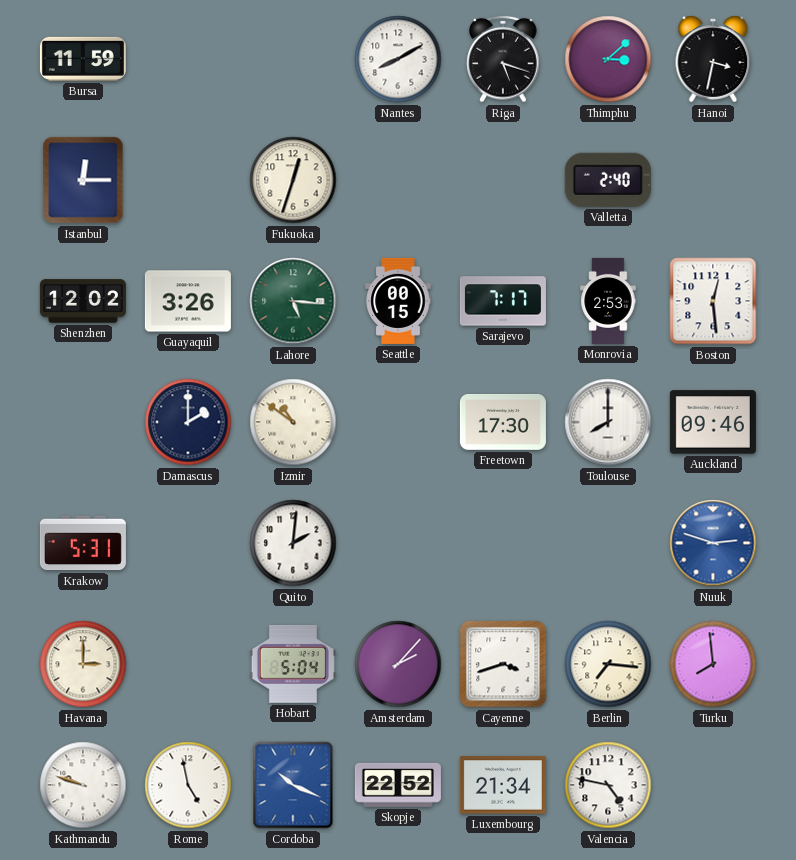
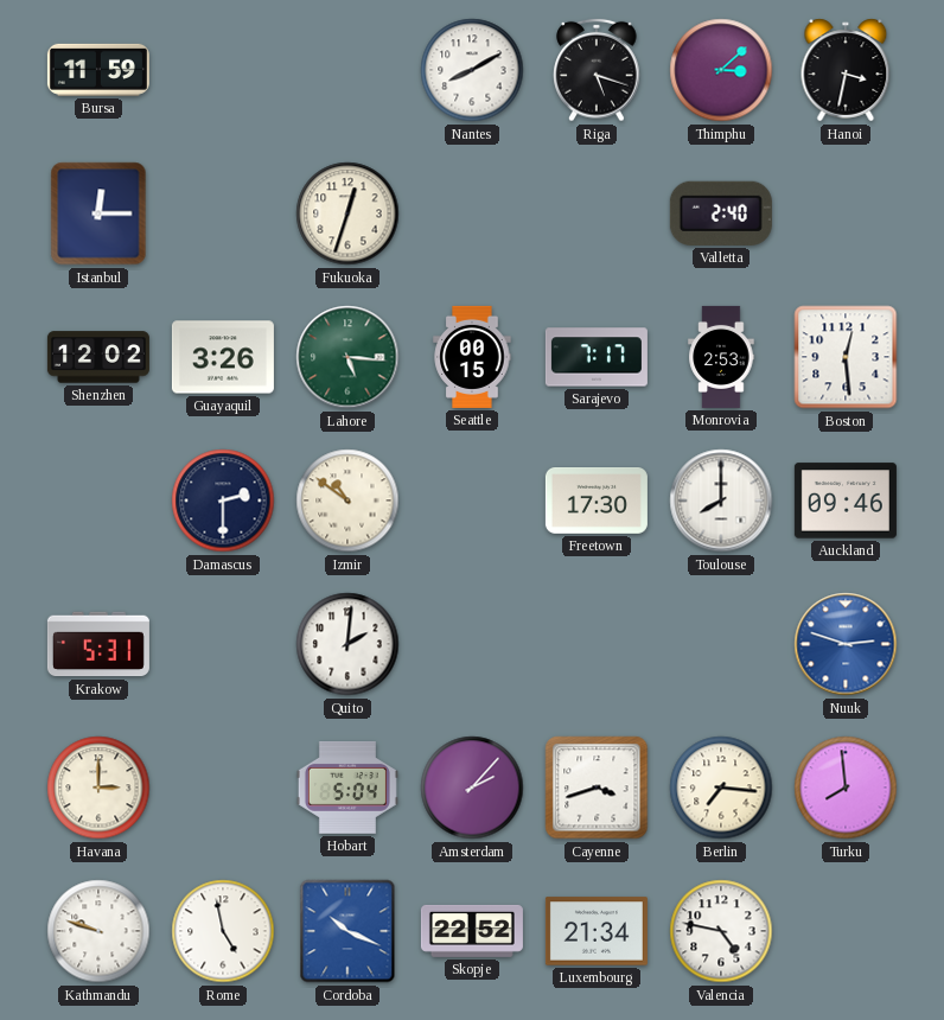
Damascus: 2:00 -> 2:30
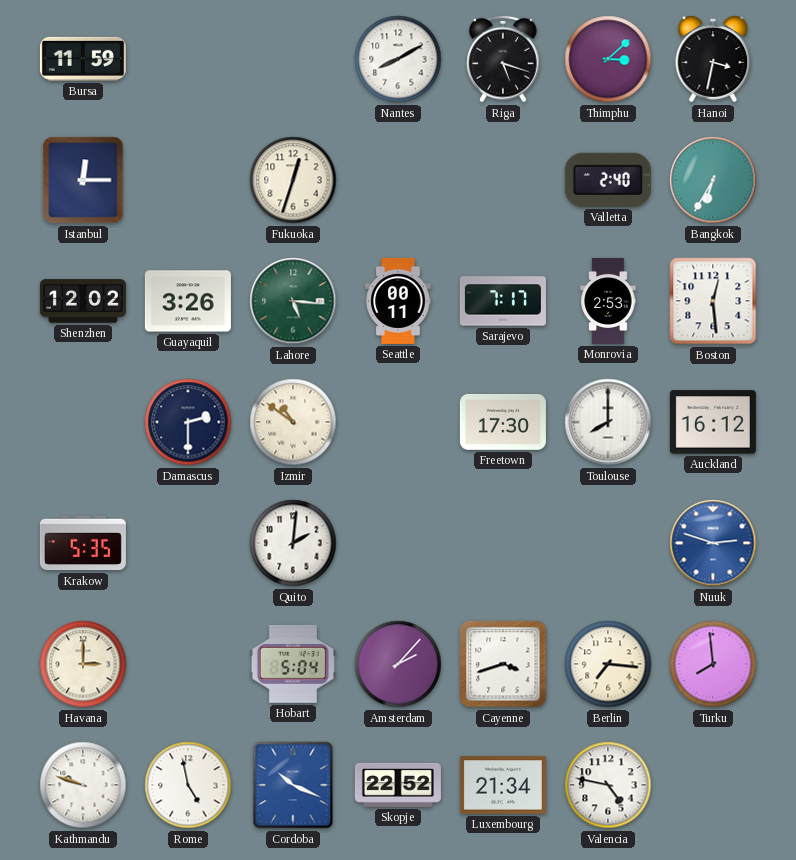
Bangkok: none -> 6:35
Seattle: 00:15 -> 00:11
Auckland: 09:46 -> 16:12
Krakow: 5:31 -> 5:35
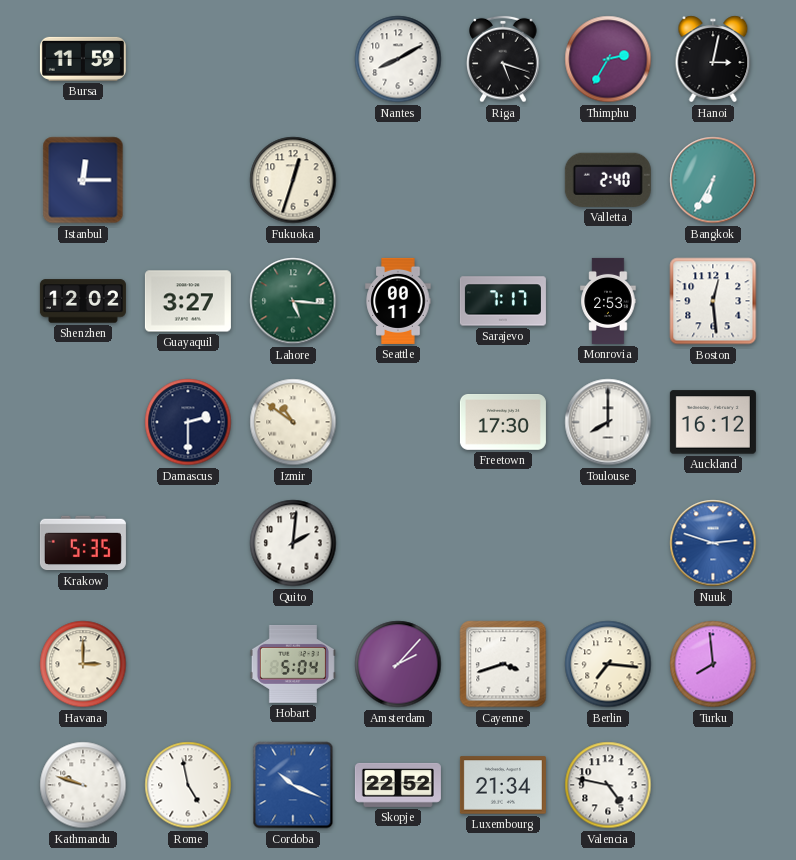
Thimphu: 3:08 -> 2:35
Hanoi: 3:32 -> 3:02
Guayaquil: 3:26 -> 3:27
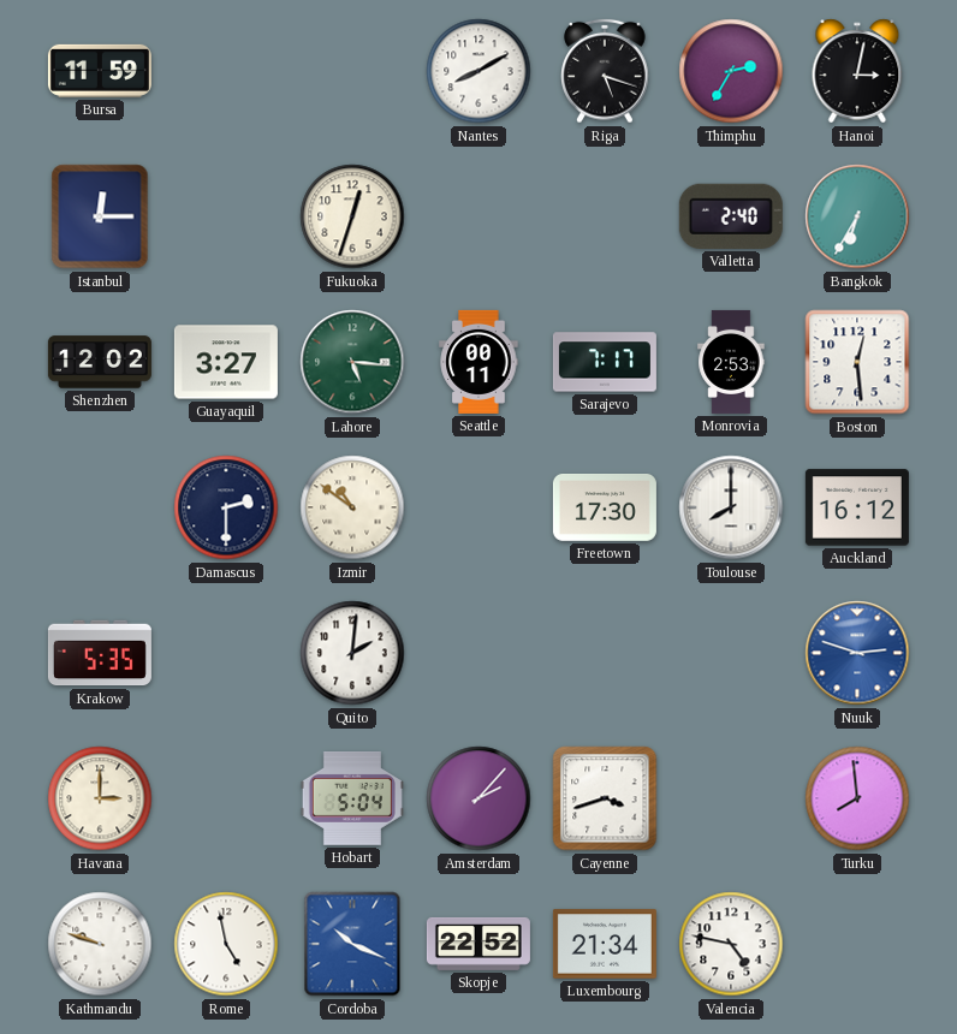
Berlin: 7:16 -> none
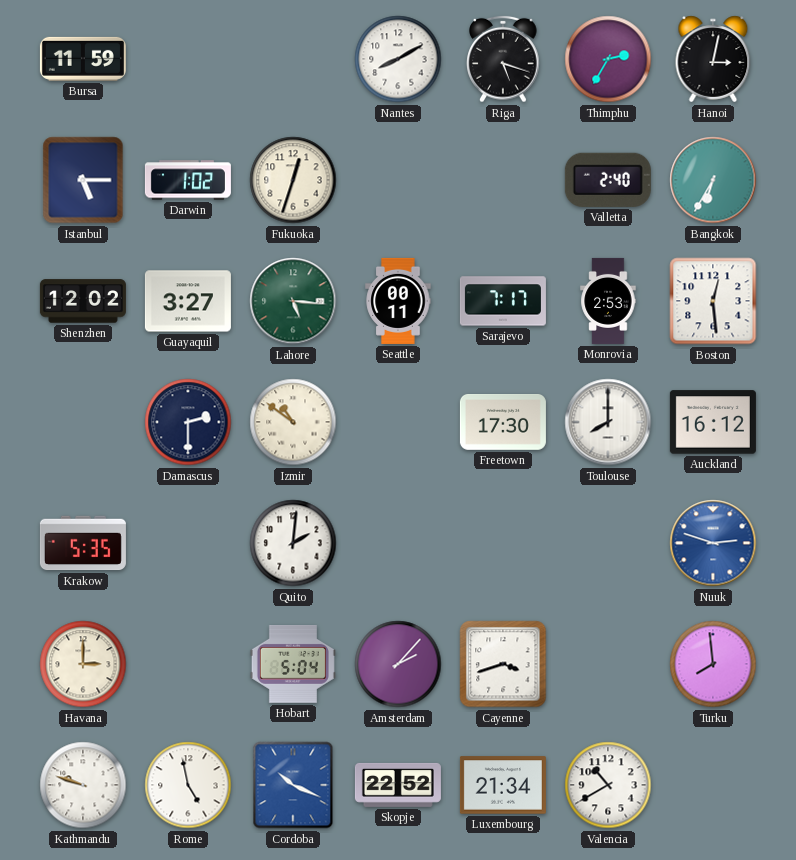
Istanbul: 12:15 -> 5:15
Darwin: none -> 1:02
Valencia: 4:47 -> 10:40
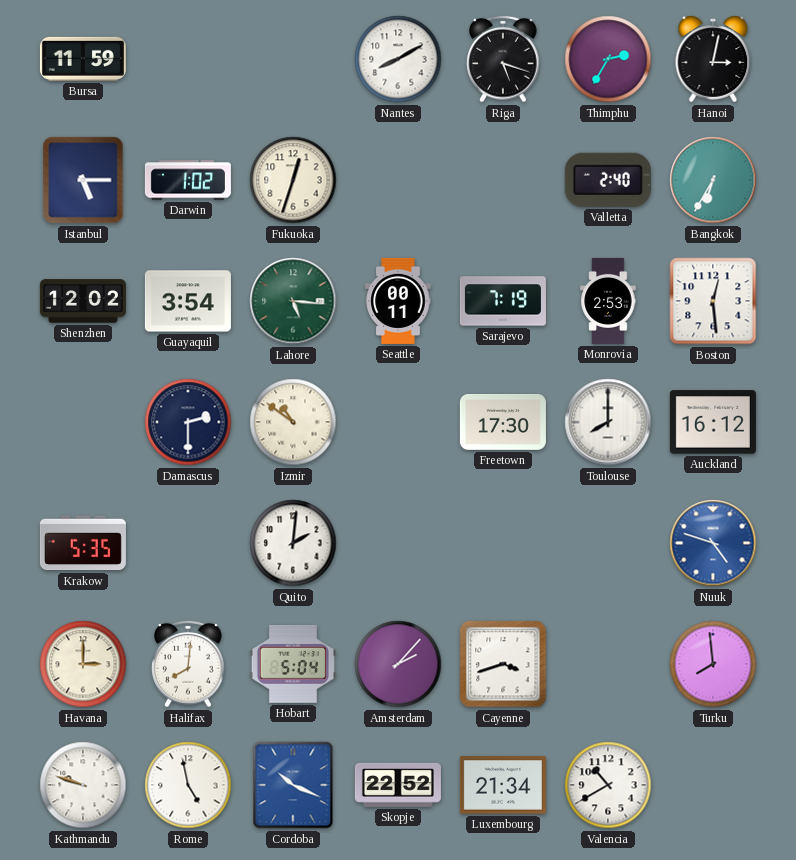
Guayaquil: 3:27 -> 3:54
Sarajevo: 7:17 -> 7:19
Nuuk: 2:48 -> 4:48
Halifax: none -> 8:01
